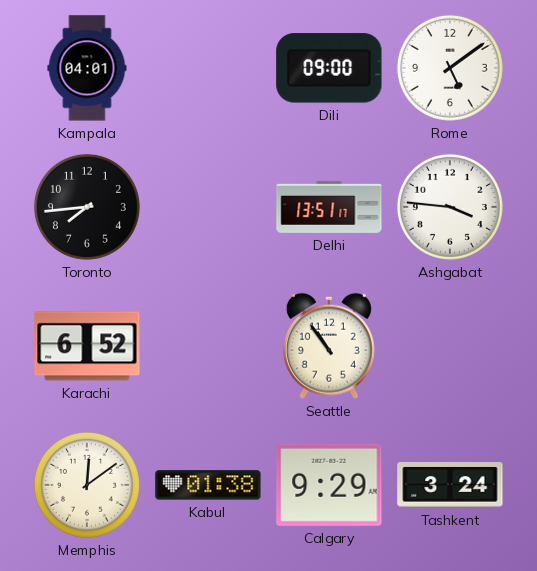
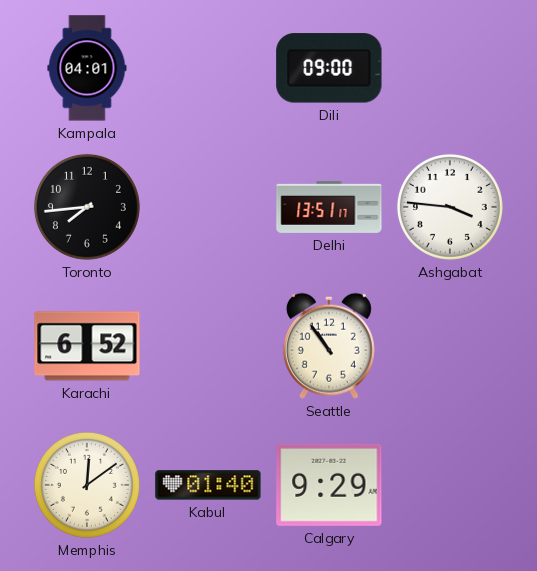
Rome: 5:09 -> none
Kabul: 01:38 -> 01:40
Tashkent: 3:24 -> none
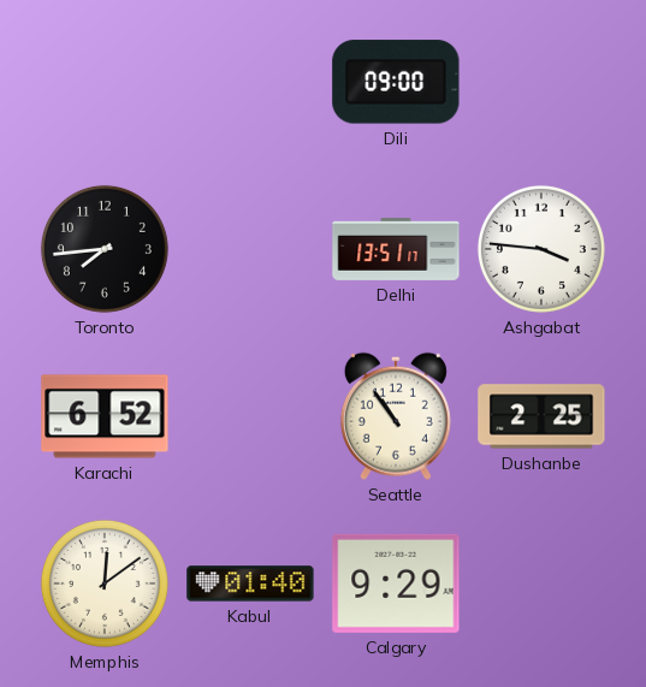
Kampala: 04:01 -> none
Dushanbe: none -> 2:25
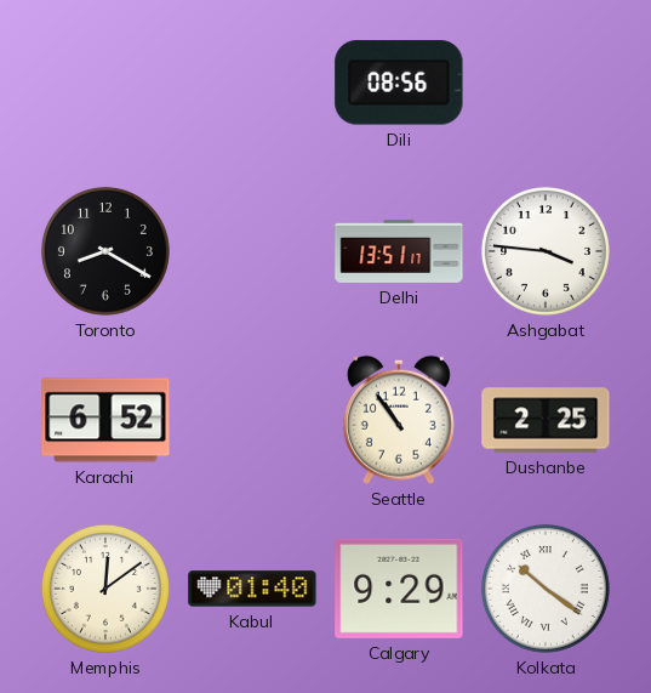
Dili: 09:00 -> 08:56
Toronto: 7:44 -> 8:20
Kolkata: none -> 10:21
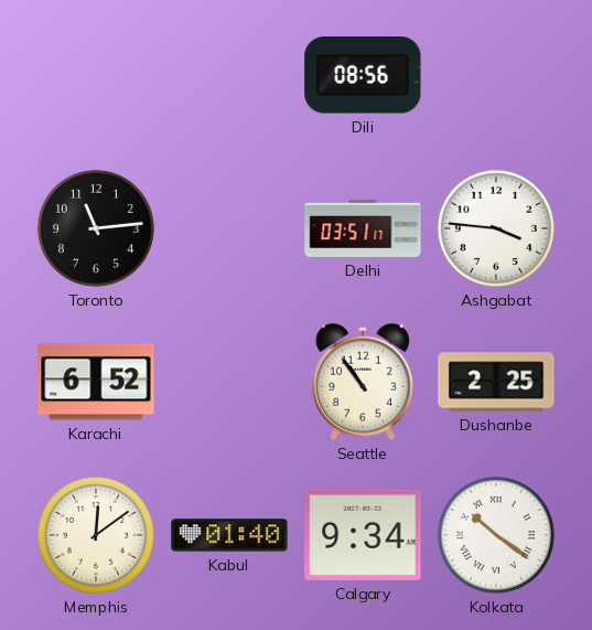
Toronto: 8:20 -> 11:14
Delhi: 13:51 -> 03:51
Calgary: 9:29 -> 9:34
